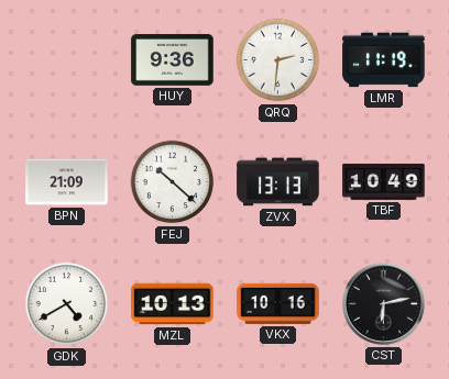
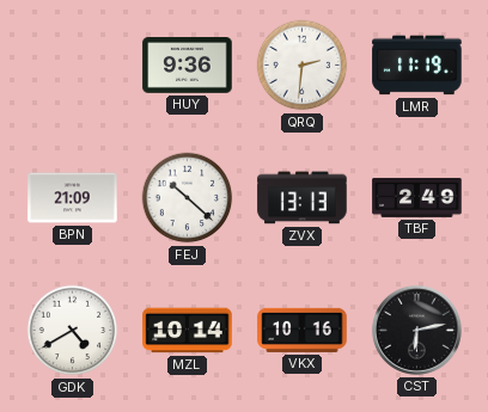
TBF: 10:49 -> 2:49
MZL: 10:13 -> 10:14
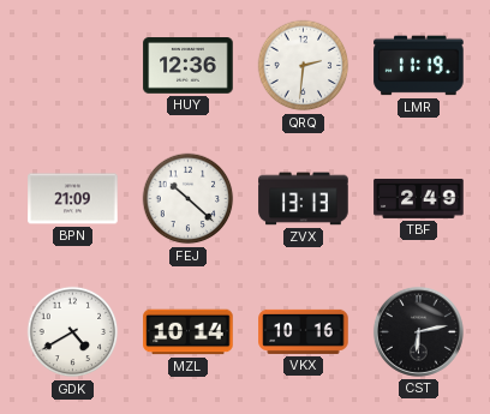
HUY: 9:36 -> 12:36
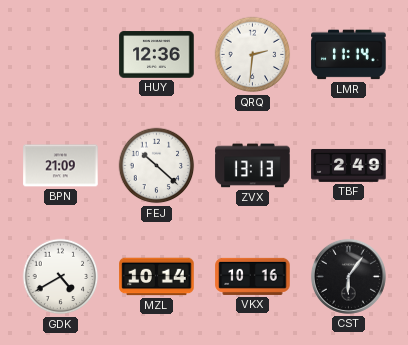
LMR: 11:19 -> 11:14
CST: 6:13 -> 6:06
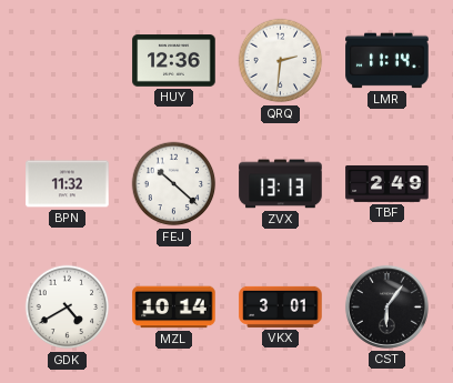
BPN: 21:09 -> 11:32
VKX: 10:16 -> 3:01
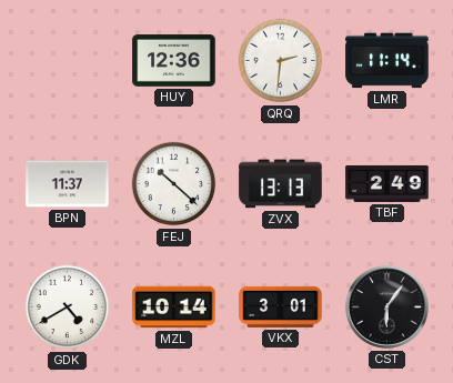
BPN: 11:32 -> 11:37
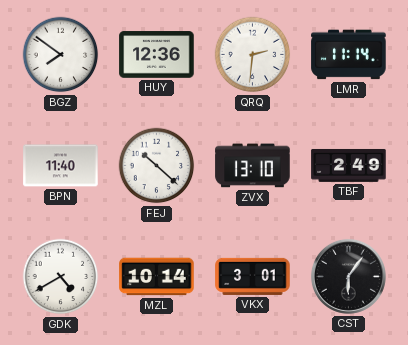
BGZ: none -> 7:51
BPN: 11:37 -> 11:40
ZVX: 13:13 -> 13:10
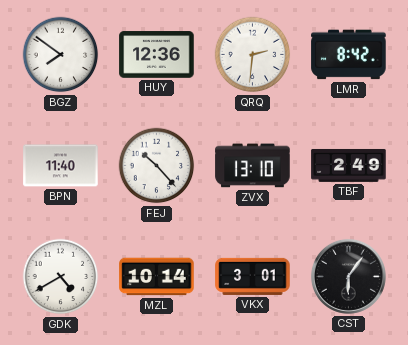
LMR: 11:14 -> 8:42
FEJ: 10:22 -> 10:23
